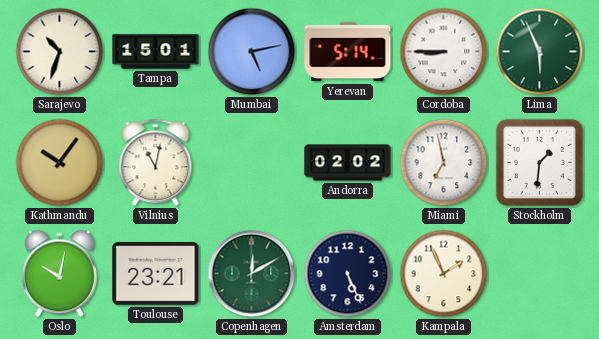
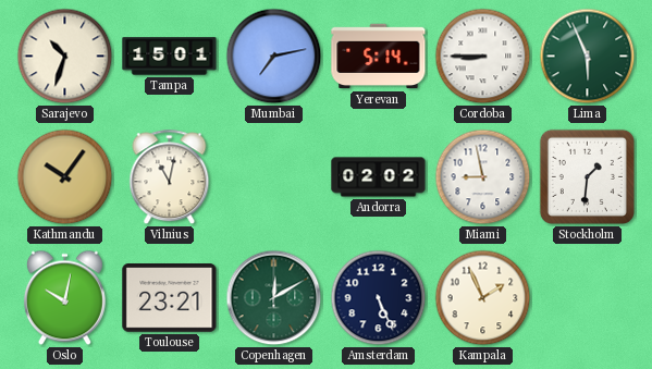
Mumbai: 5:13 -> 7:13
Miami: 6:58 -> 8:58
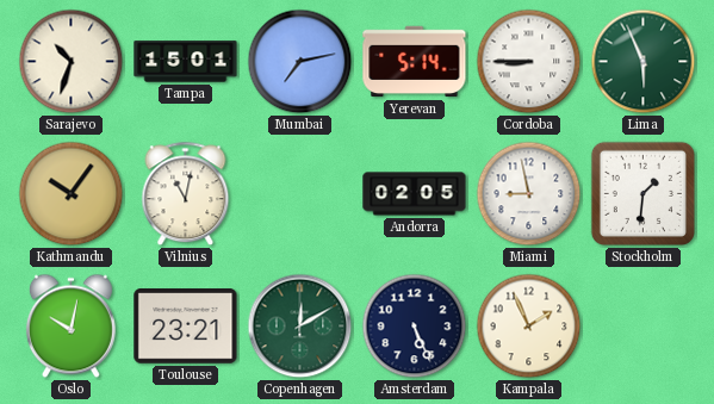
Andorra: 02:02 -> 02:05
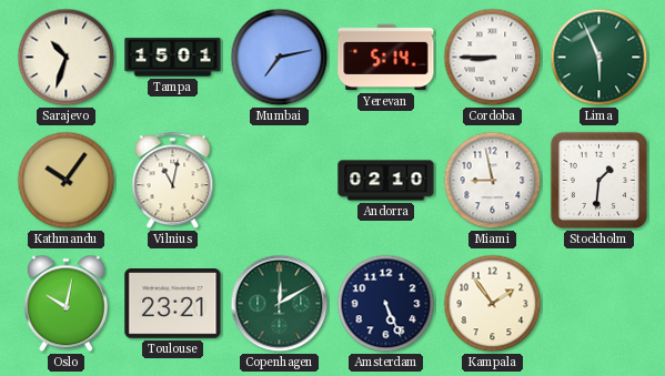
Andorra: 02:05 -> 02:10
Kampala: 1:56 -> 1:54
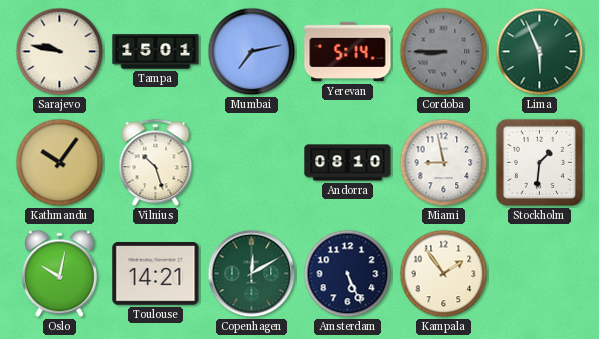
Sarajevo: 10:33 -> 9:47
Cordoba dial: white -> grey
Vilnius: 11:02 -> 10:27
Andorra: 02:10 -> 08:10
Toulouse: 23:21 -> 14:21
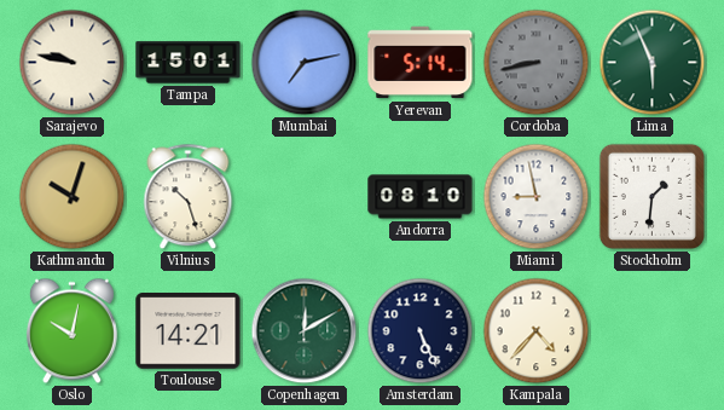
Cordoba: 8:45 -> 8:43
Kathmandu: 10:06 -> 10:03
Kampala: 1:54 -> 4:37
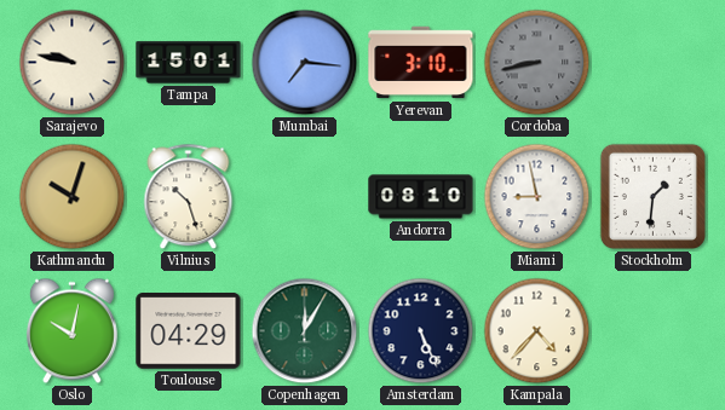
Mumbai: 7:13 -> 7:16
Yerevan: 5:14 -> 3:10
Lima: 5:56 -> none
Toulouse: 14:21 -> 04:29
Copenhagen: 12:10 -> 12:05
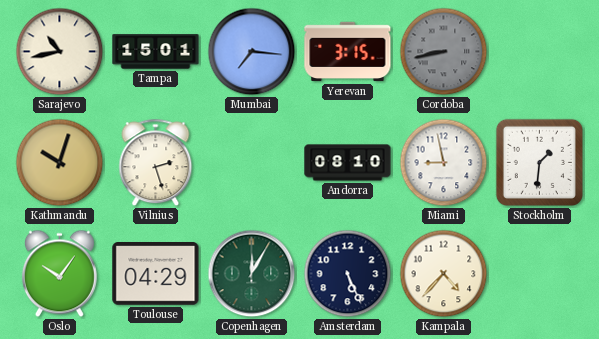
Sarajevo: 9:47 -> 10:43
Yerevan: 3:10 -> 3:15
Vilnius: 10:27 -> 2:27
Oslo: 10:02 -> 10:06
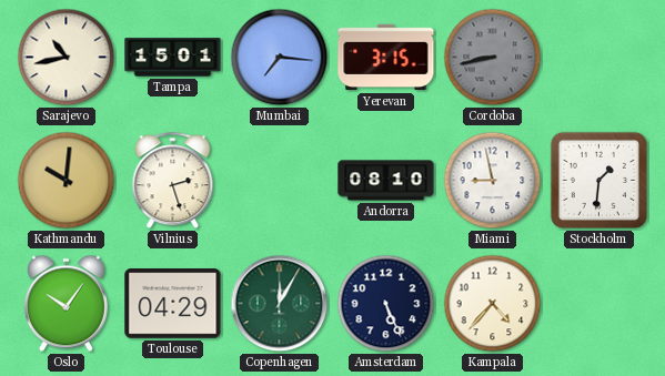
Kathmandu: 10:03 -> 10:01
